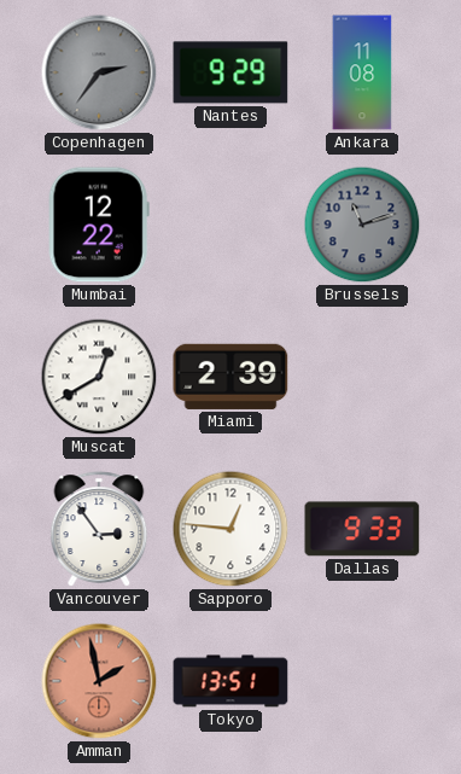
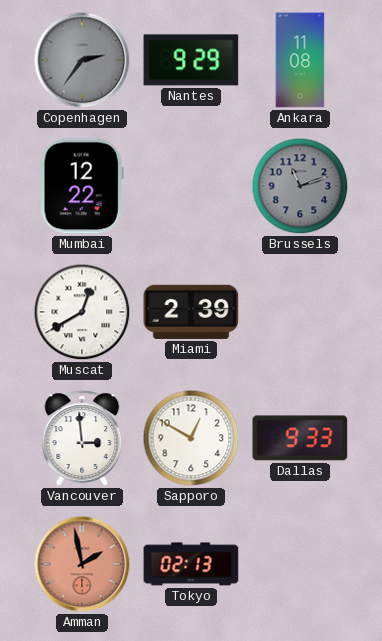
Vancouver: 2:54 -> 2:59
Sapporo: 12:46 -> 12:50
Tokyo: 13:51 -> 02:13
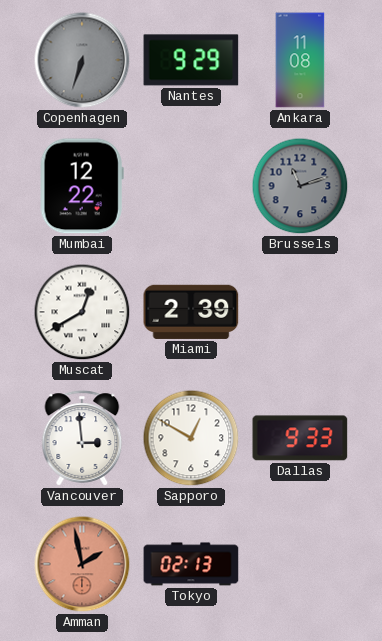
Copenhagen: 2:36 -> 6:33
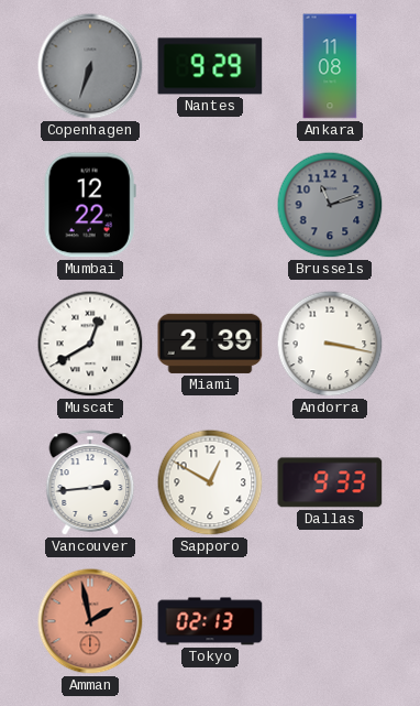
Andorra: none -> 3:17
Vancouver: 2:59 -> 2:44
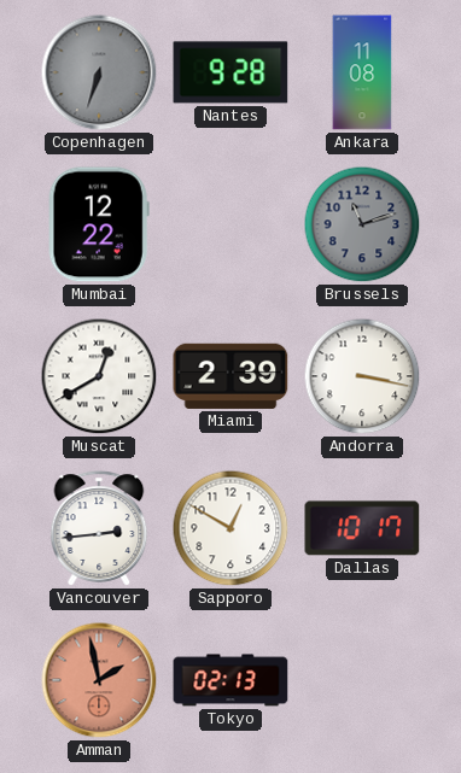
Nantes: 9:29 -> 9:28
Dallas: 9:33 -> 10:17
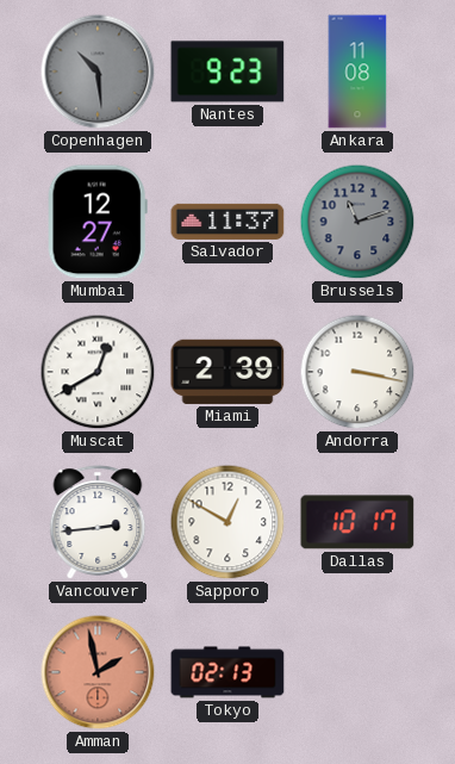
Copenhagen: 6:33 -> 10:29
Nantes: 9:28 -> 9:23
Mumbai: 12:22 -> 12:27
Salvador: none -> 11:37
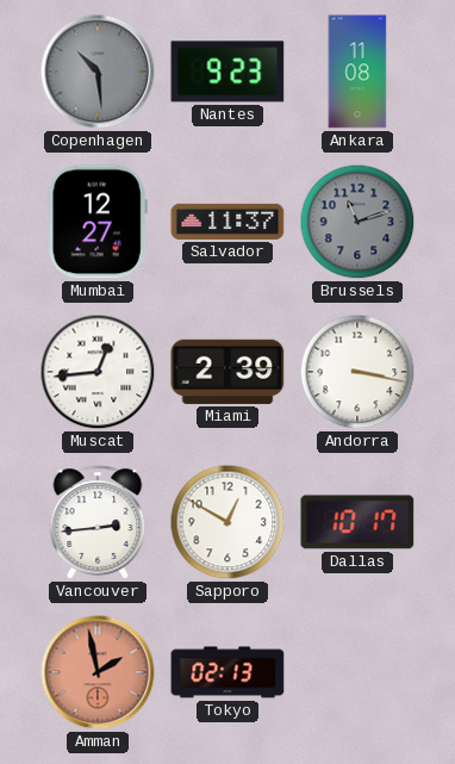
Muscat: 12:40 -> 12:44
